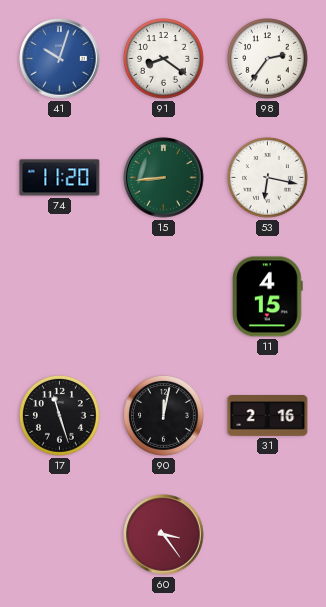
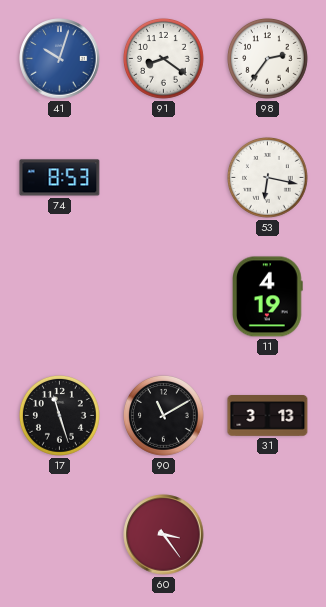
74: 11:20 -> 8:53
15: 8:44 -> none
11: 4:15 -> 4:19
90: 12:02 -> 11:10
31: 2:16 -> 3:13
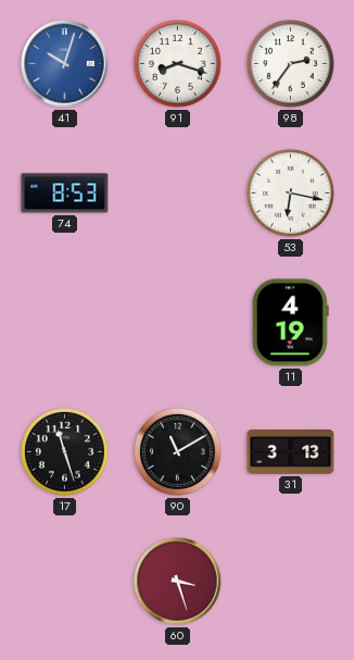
91: 8:21 -> 8:18
60: 3:24 -> 3:27
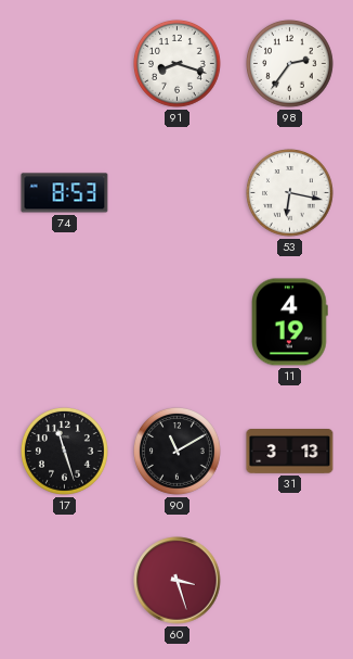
41: 10:03 -> none
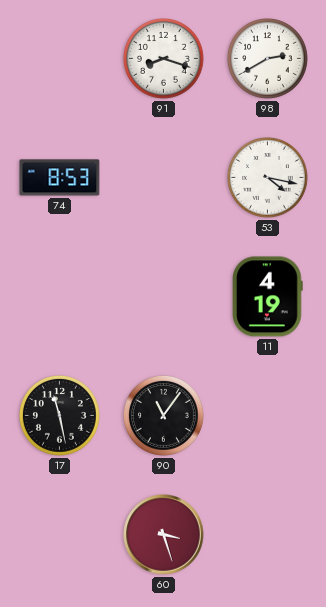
98: 2:36 -> 2:40
53: 6:17 -> 4:17
17: 11:27 -> 11:28
90: 11:10 -> 11:06
31: 3:13 -> none
